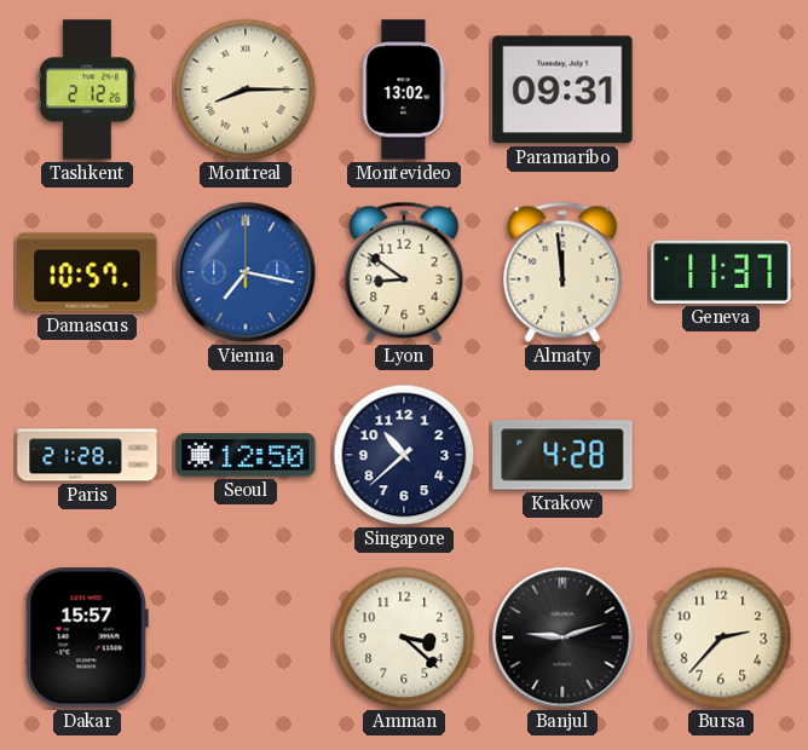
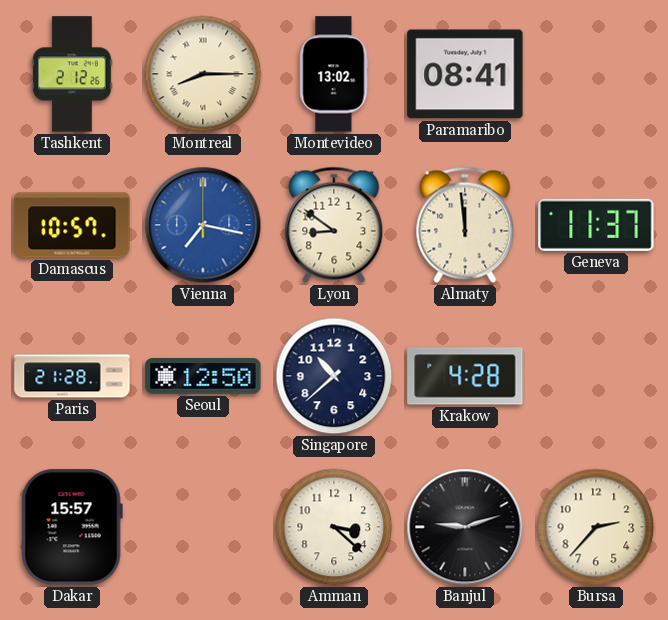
Paramaribo: 09:31 -> 08:41
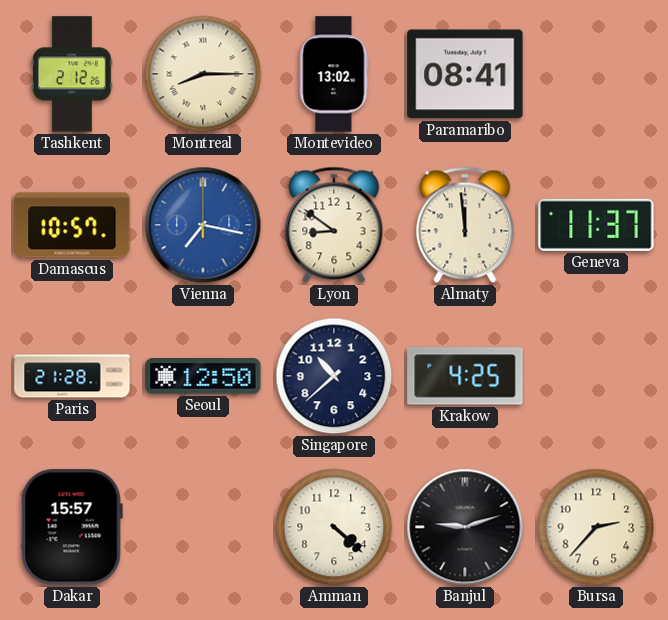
Krakow: 4:28 -> 4:25
Amman: 3:22 -> 4:22
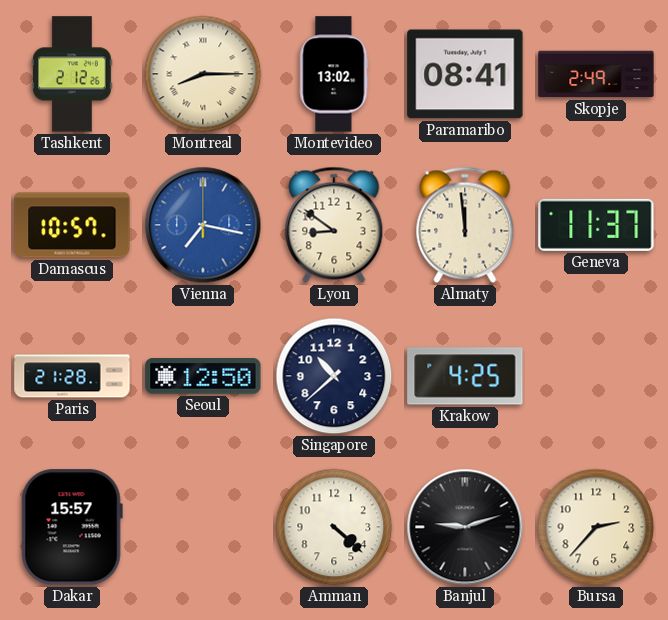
Skopje: none -> 2:49
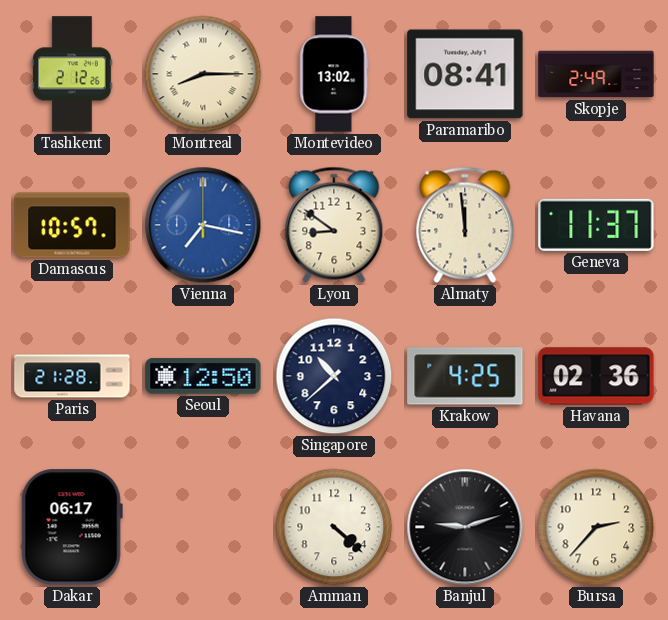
Havana: none -> 02:36
Dakar: 15:57 -> 06:17
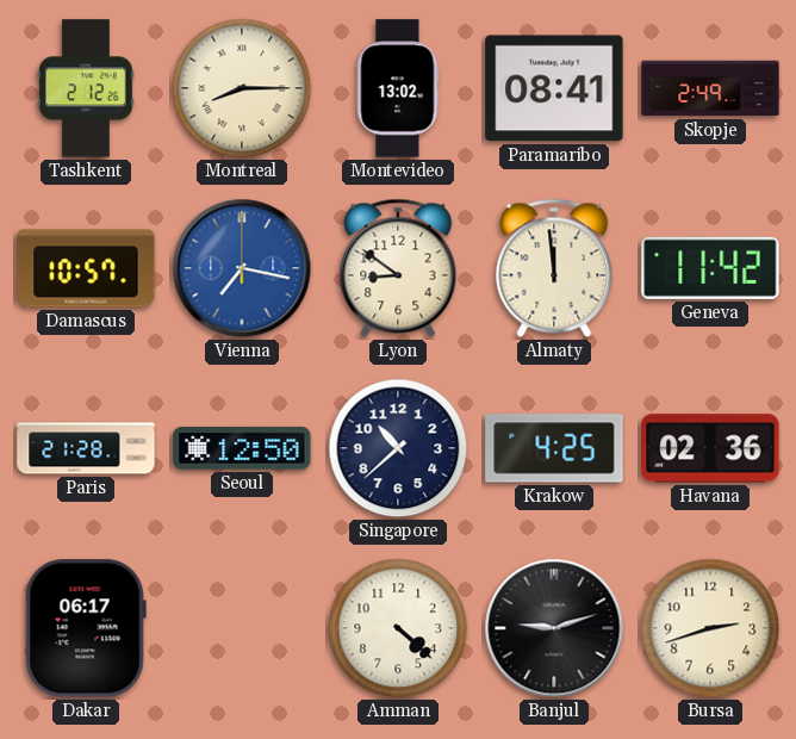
Geneva: 11:37 -> 11:42
Bursa: 2:37 -> 2:42
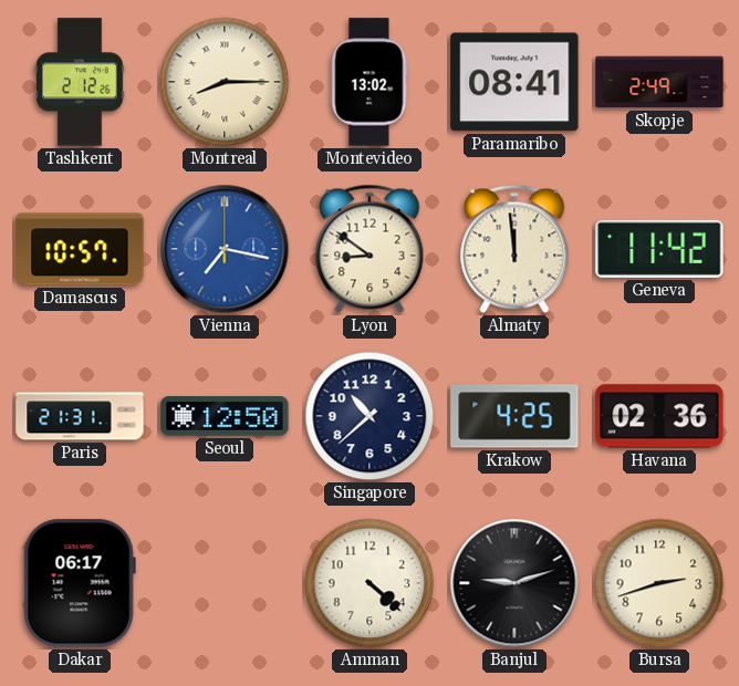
Paris: 21:28 -> 21:31
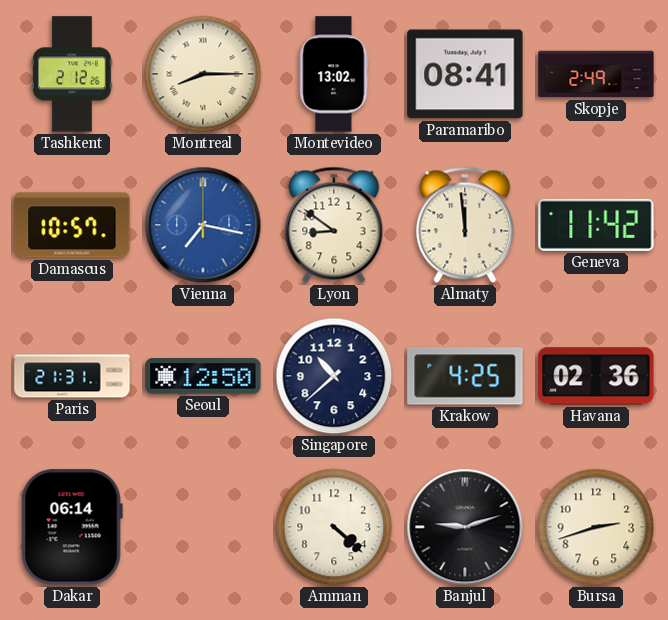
Dakar: 06:17 -> 06:14
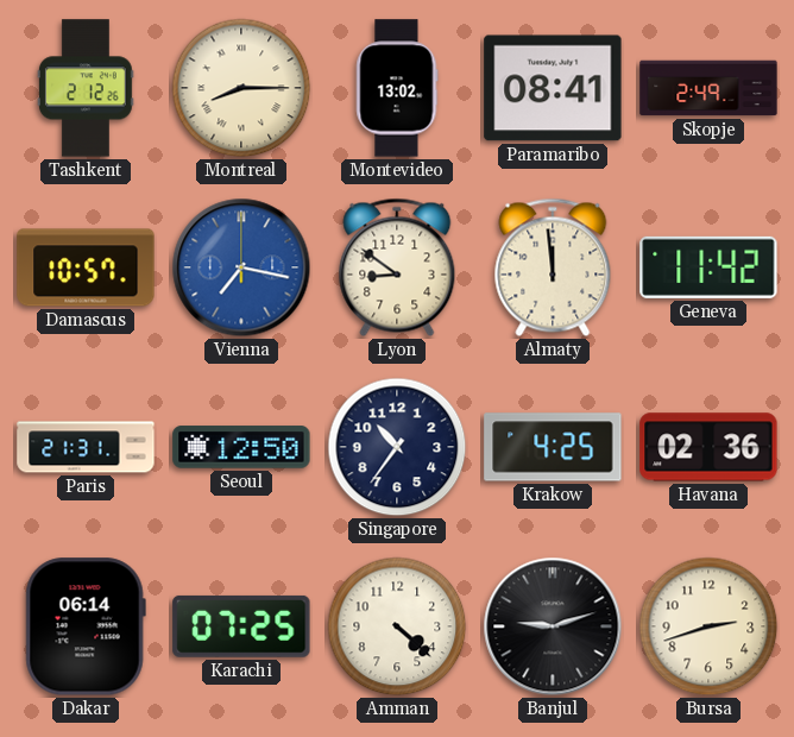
Singapore: 10:38 -> 10:36
Karachi: none -> 07:25
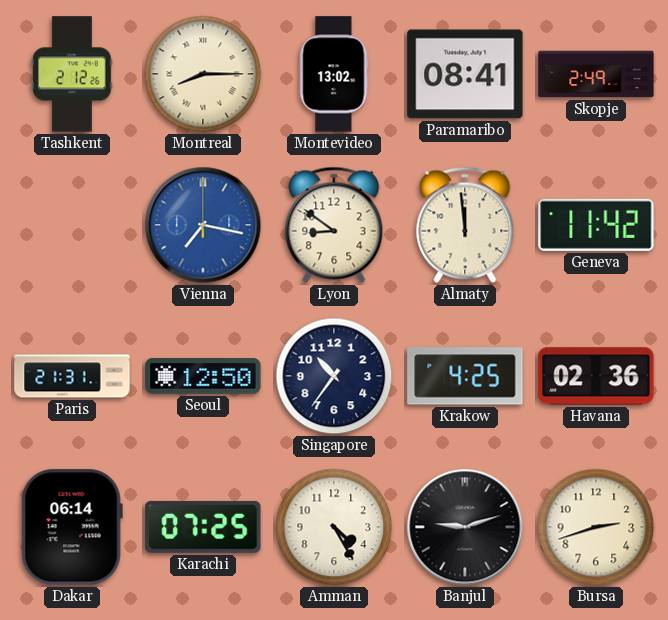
Damascus: 10:57 -> none
Amman: 4:22 -> 4:25
